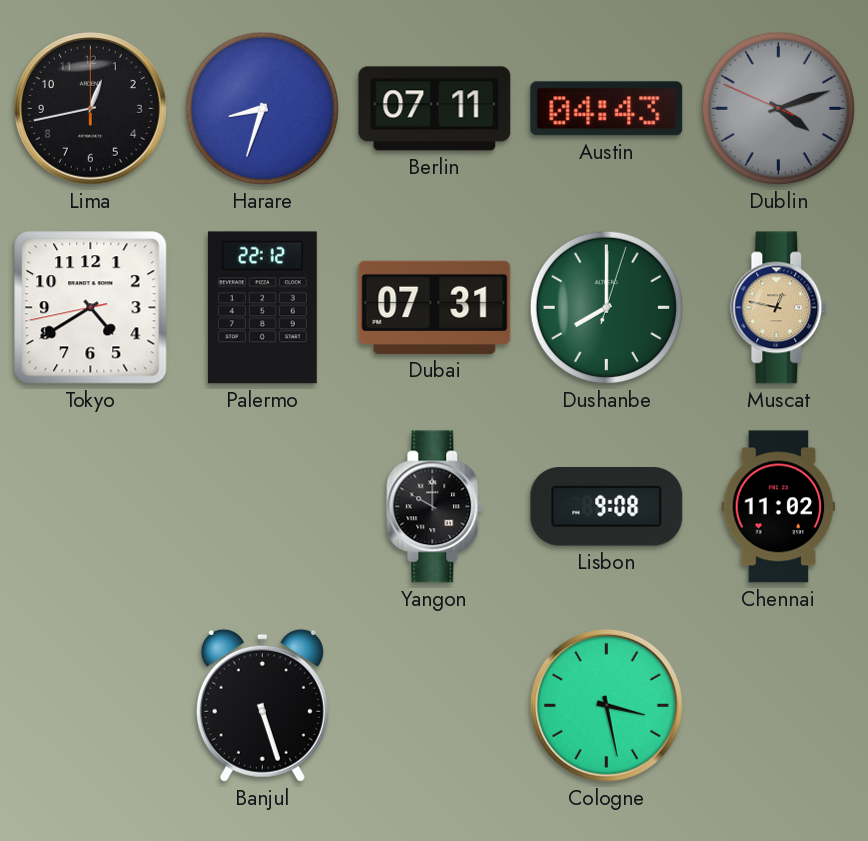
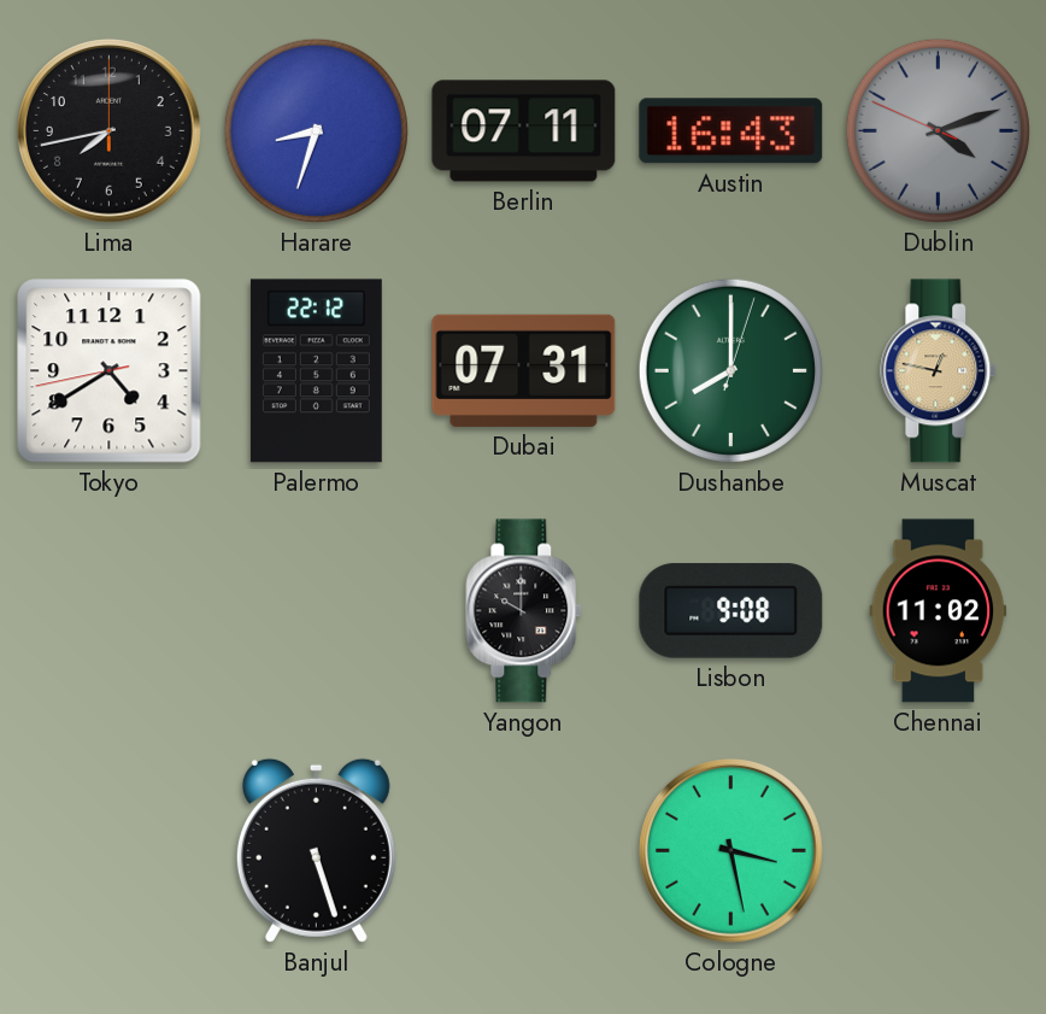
Lima: 12:43 -> 7:43
Austin: 04:43 -> 16:43
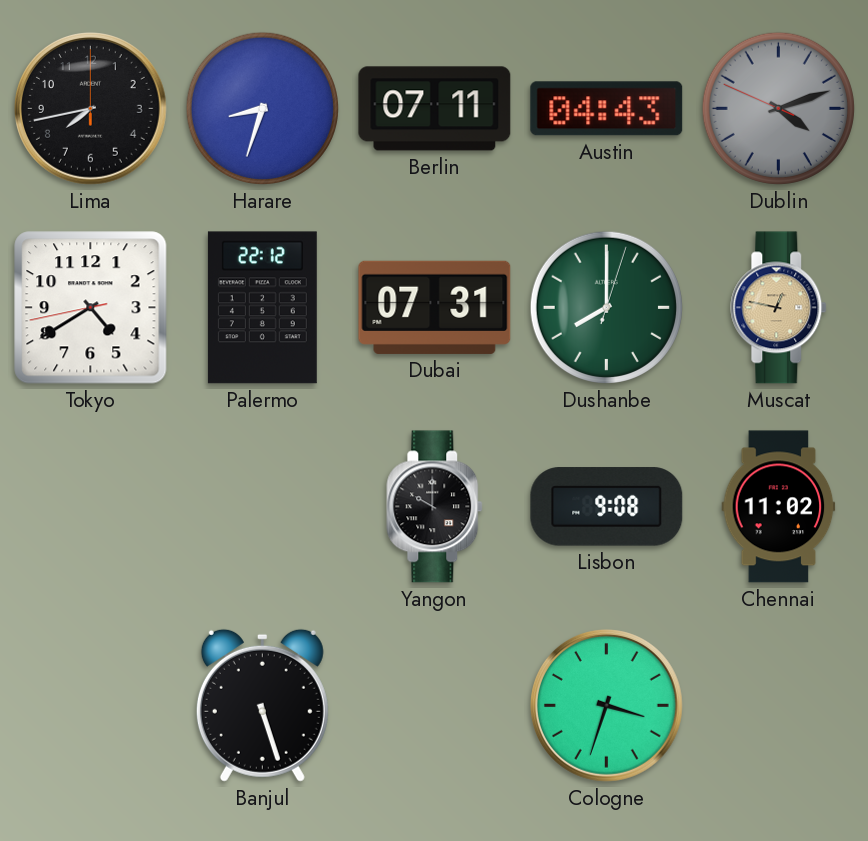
Austin: 16:43 -> 04:43
Cologne: 3:28 -> 3:33
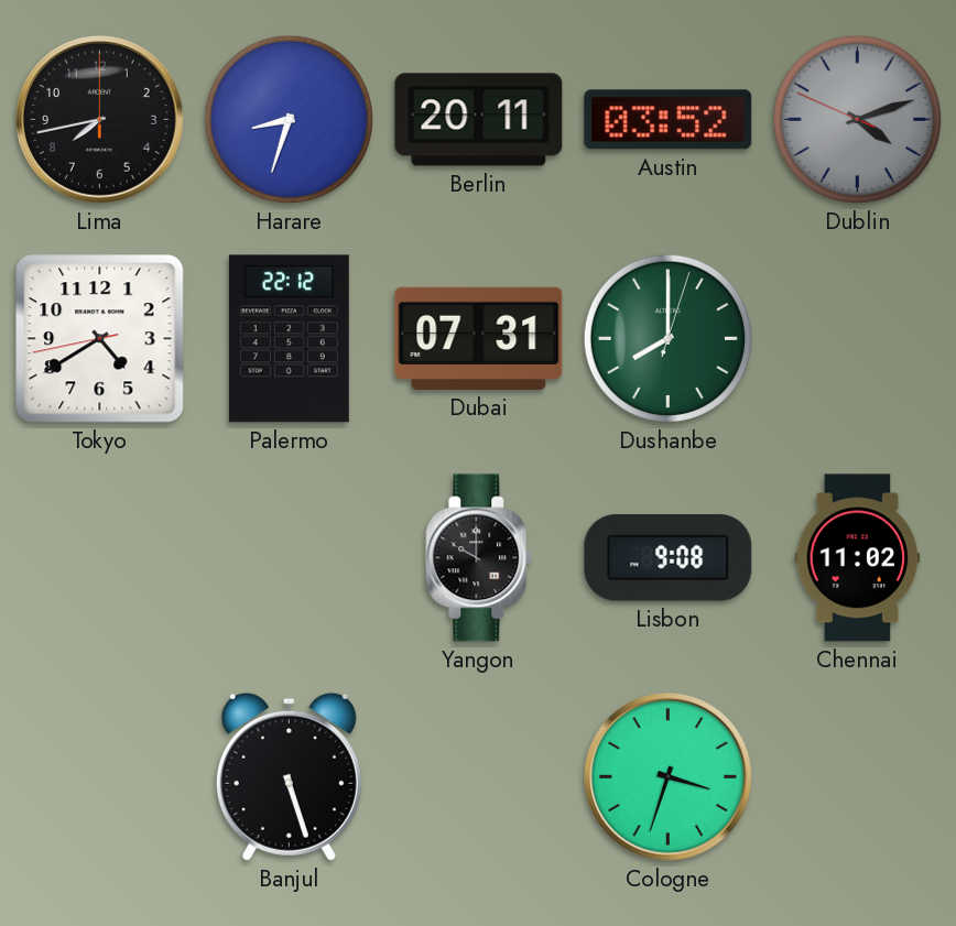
Berlin: 07:11 -> 20:11
Austin: 04:43 -> 03:52
Muscat: 12:47 -> none
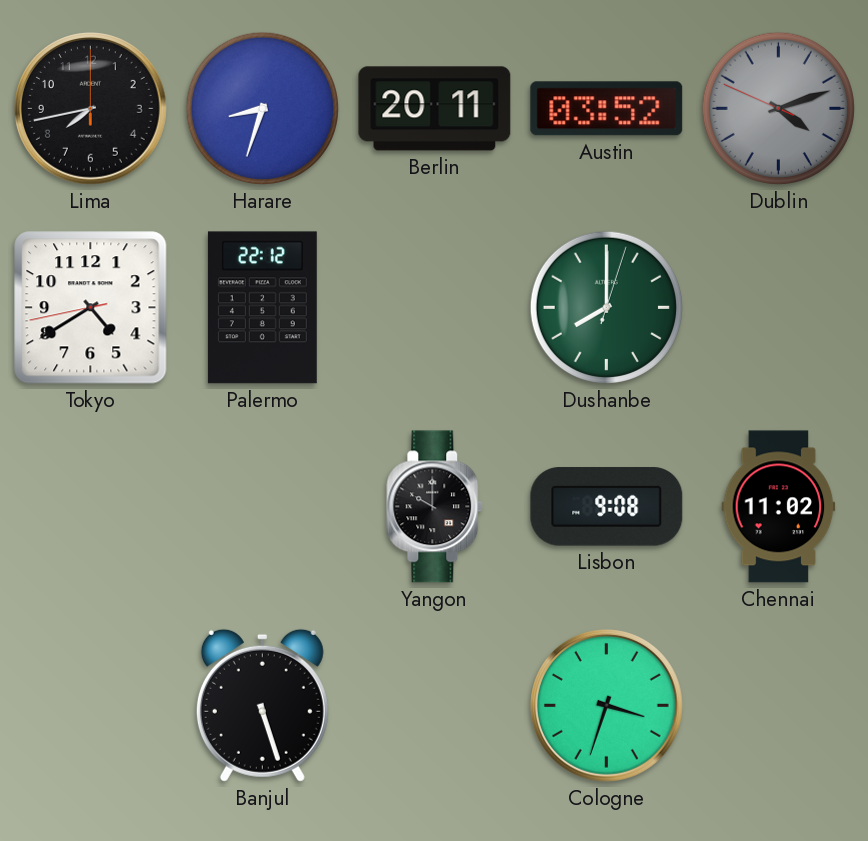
Dubai: 07:31 -> none
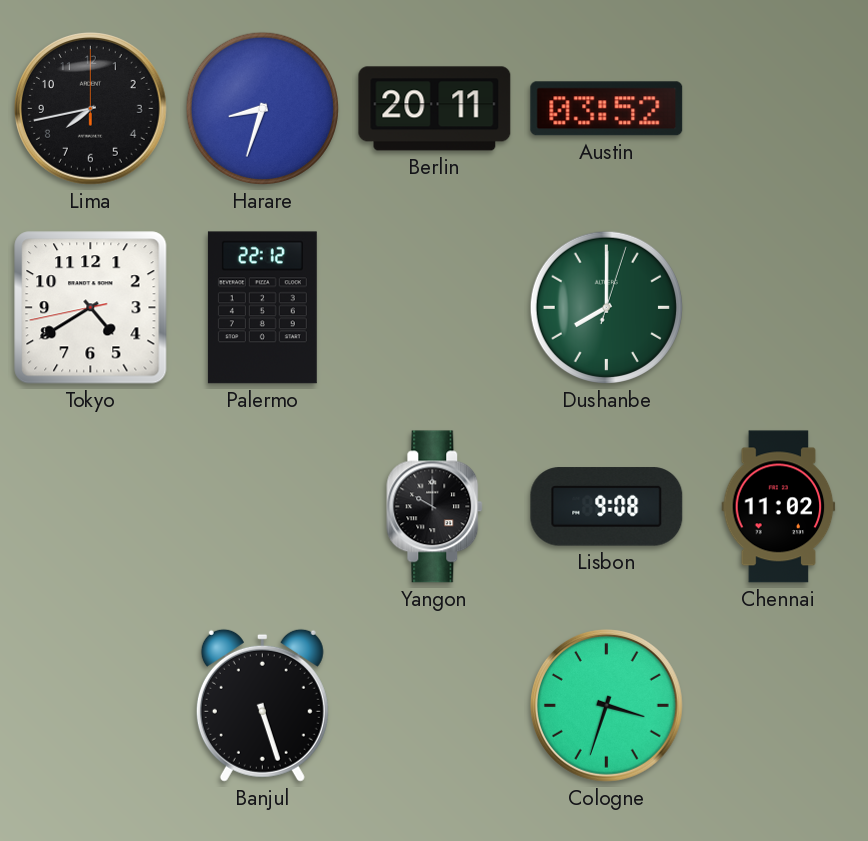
Dublin: 4:11 -> none
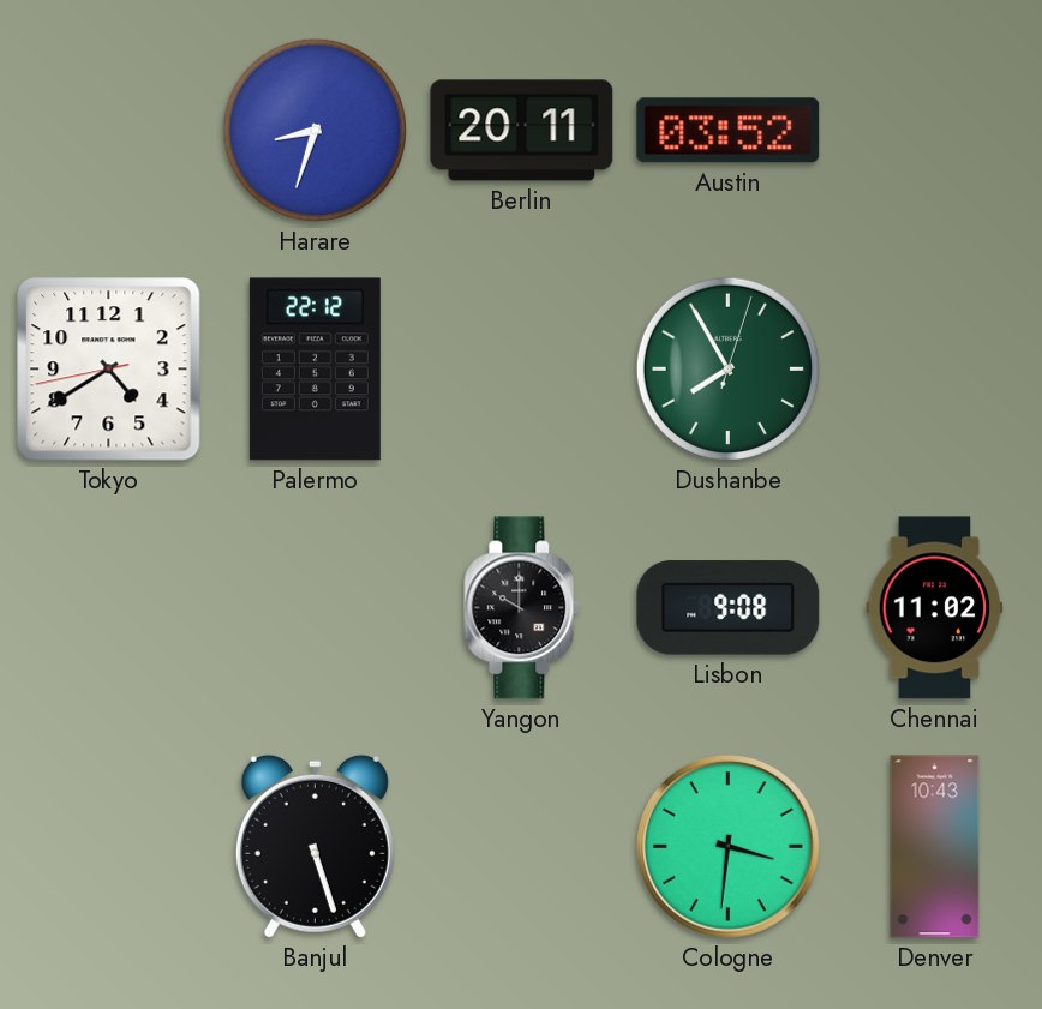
Lima: 7:43 -> none
Dushanbe: 8:00 -> 7:55
Cologne: 3:33 -> 3:31
Denver: none -> 10:43
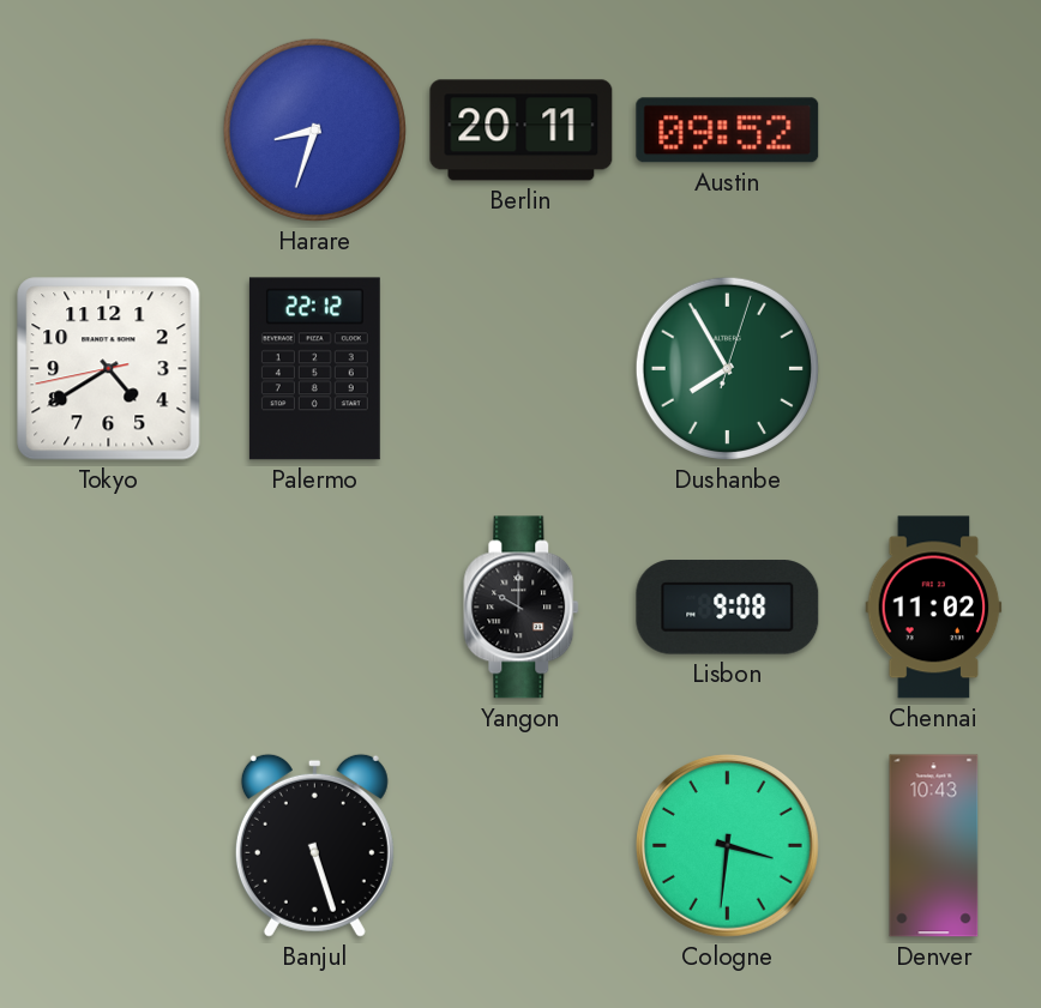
Austin: 03:52 -> 09:52
